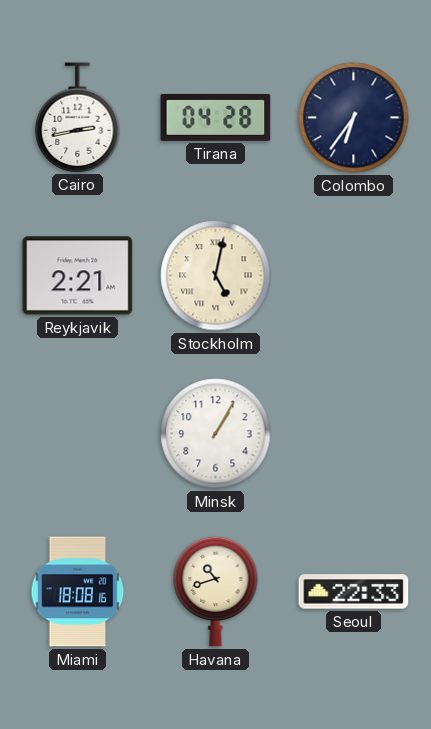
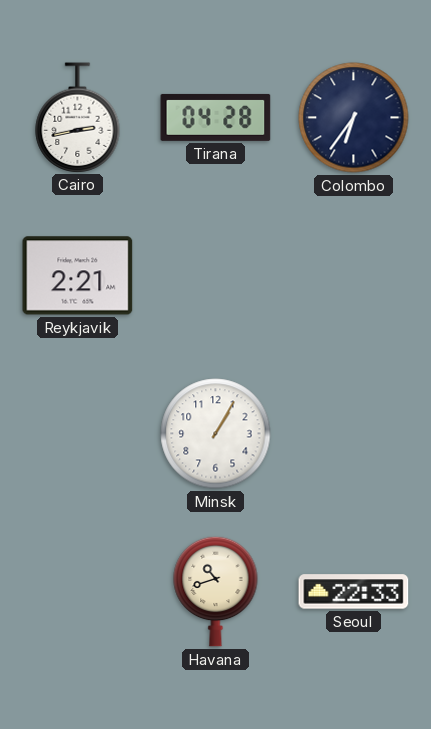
Stockholm: 5:02 -> none
Miami: 18:08 -> none
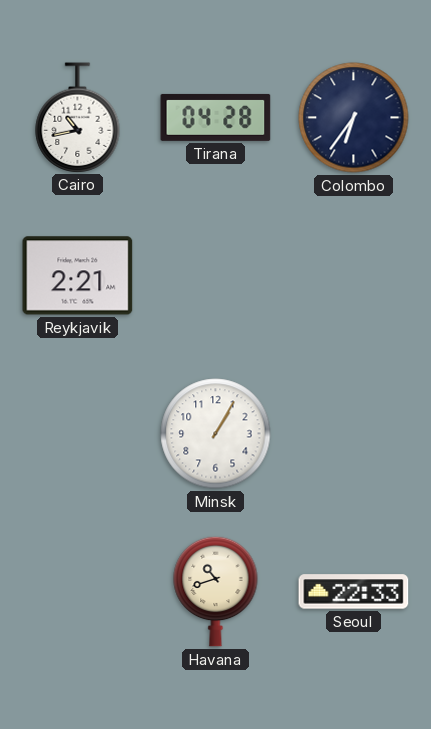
Cairo: 2:43 -> 10:43
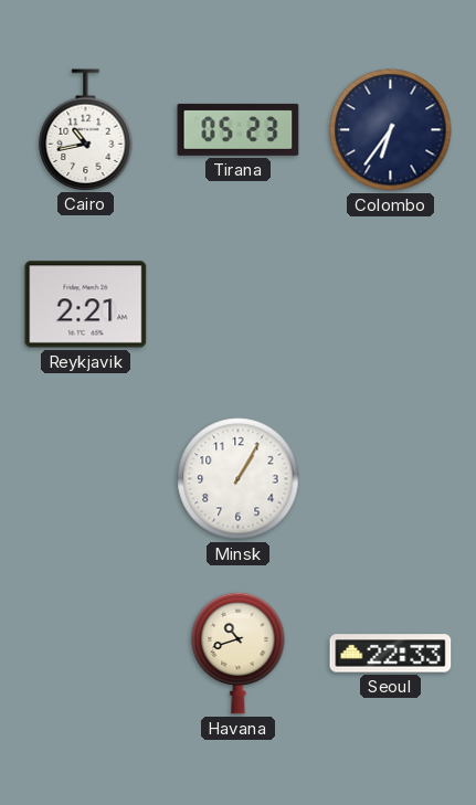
Tirana: 04:28 -> 05:23
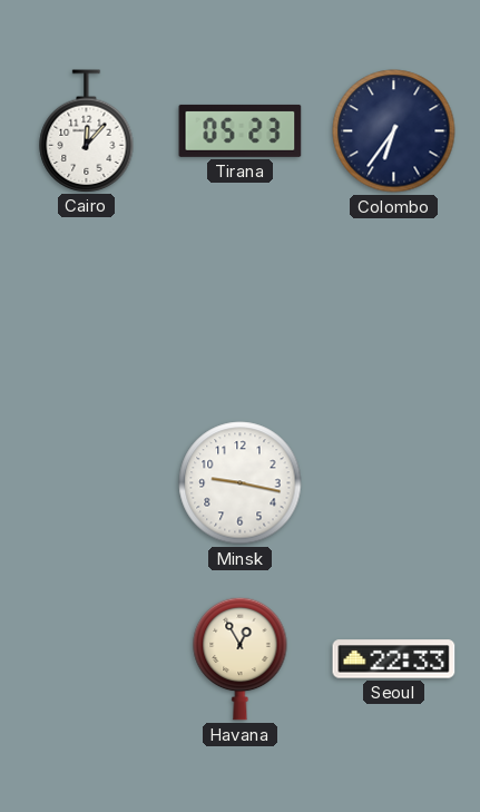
Cairo: 10:43 -> 12:07
Reykjavik: 2:21 -> none
Minsk: 1:05 -> 9:17
Havana: 10:42 -> 12:55
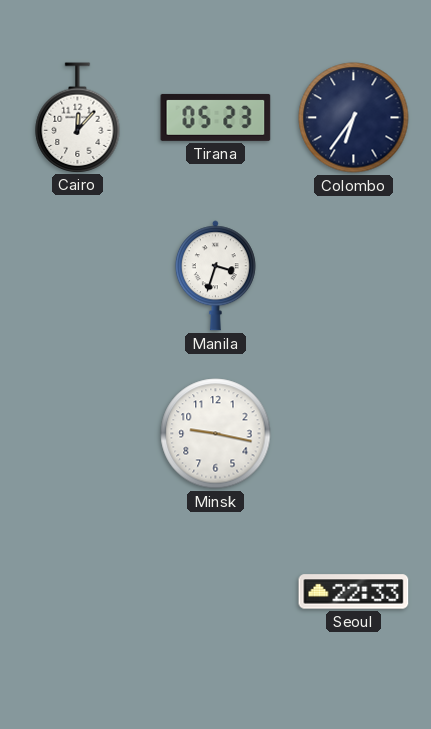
Manila: none -> 3:33
Havana: 12:55 -> none
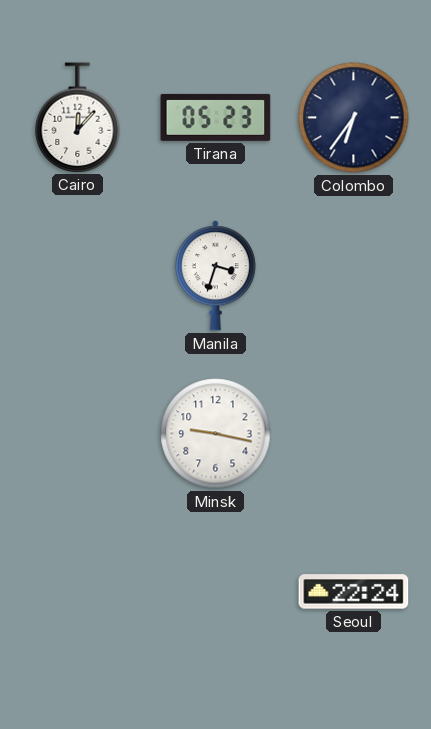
Seoul: 22:33 -> 22:24
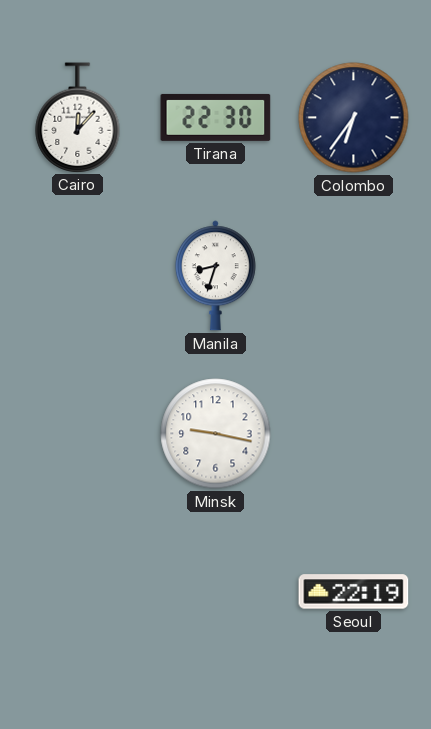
Tirana: 05:23 -> 22:30
Manila: 3:33 -> 8:33
Seoul: 22:24 -> 22:19
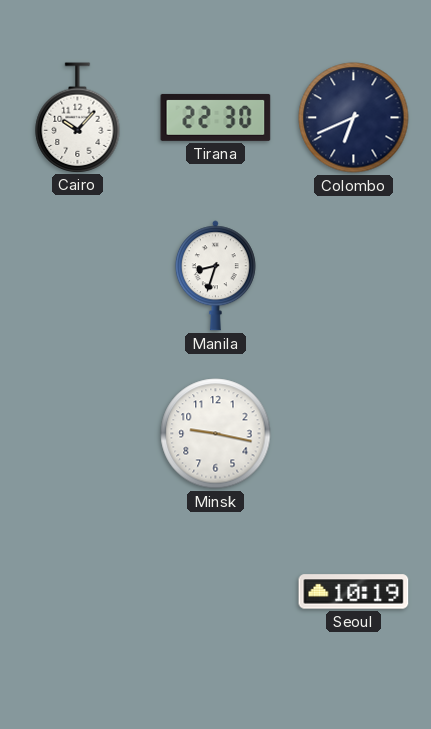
Cairo: 12:07 -> 10:07
Colombo: 6:36 -> 6:41
Seoul: 22:19 -> 10:19
